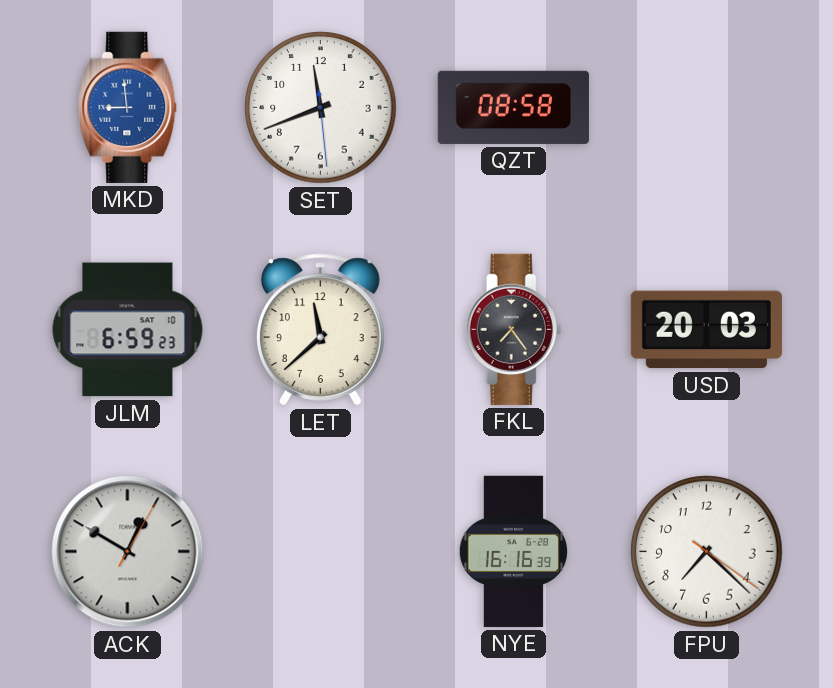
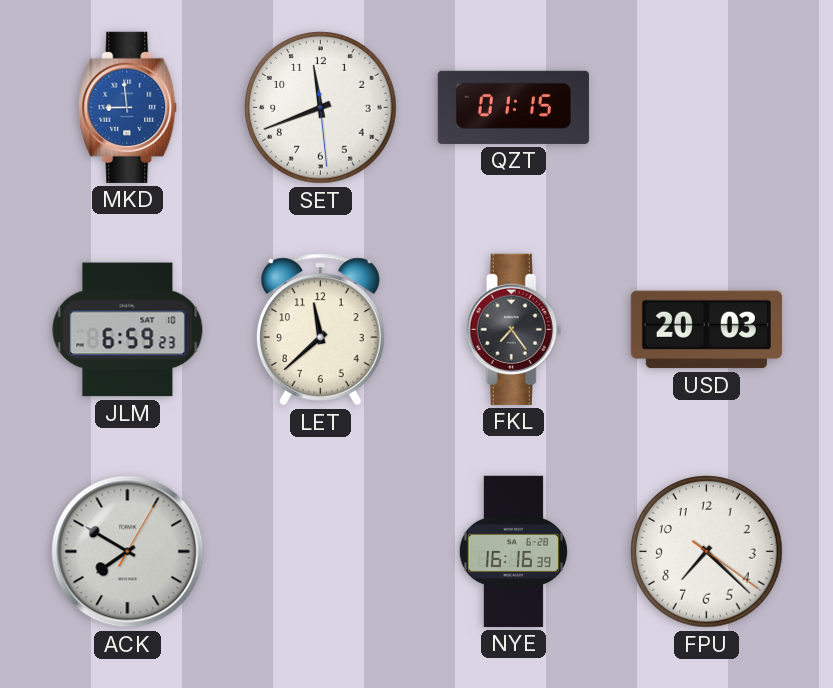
QZT: 08:58 -> 01:15
ACK: 12:50 -> 7:50
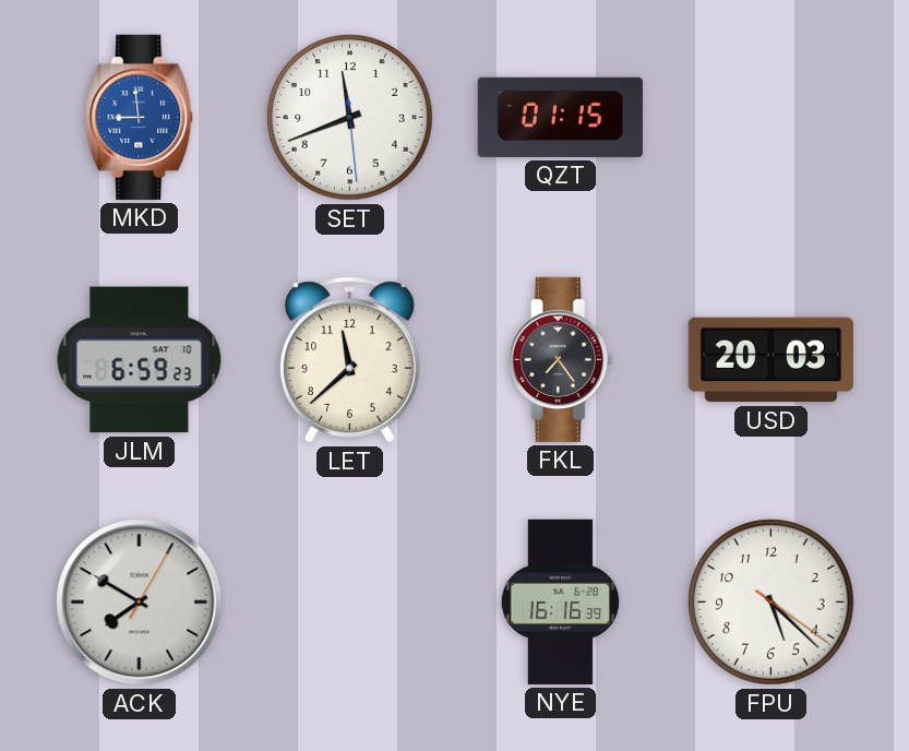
FPU: 7:22 -> 5:22
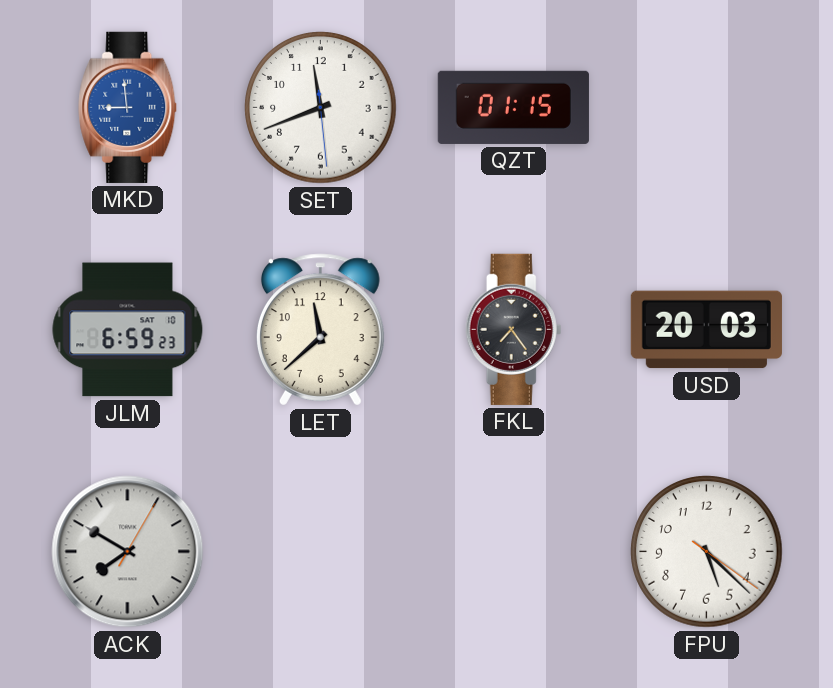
NYE: 16:16 -> none
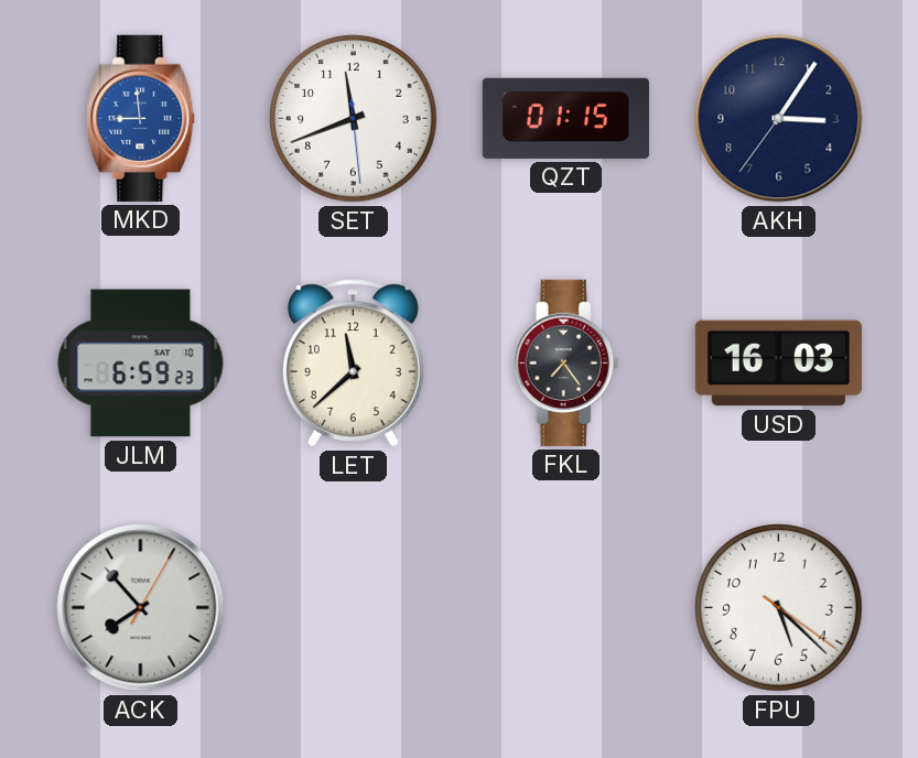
AKH: none -> 3:05
USD: 20:03 -> 16:03
ACK: 7:50 -> 7:53
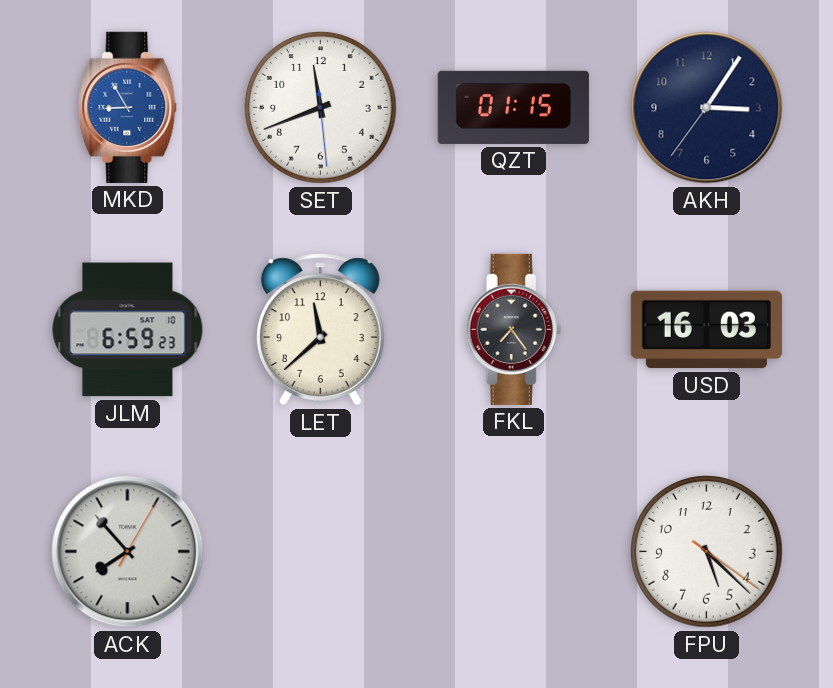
MKD: 8:59 -> 8:55
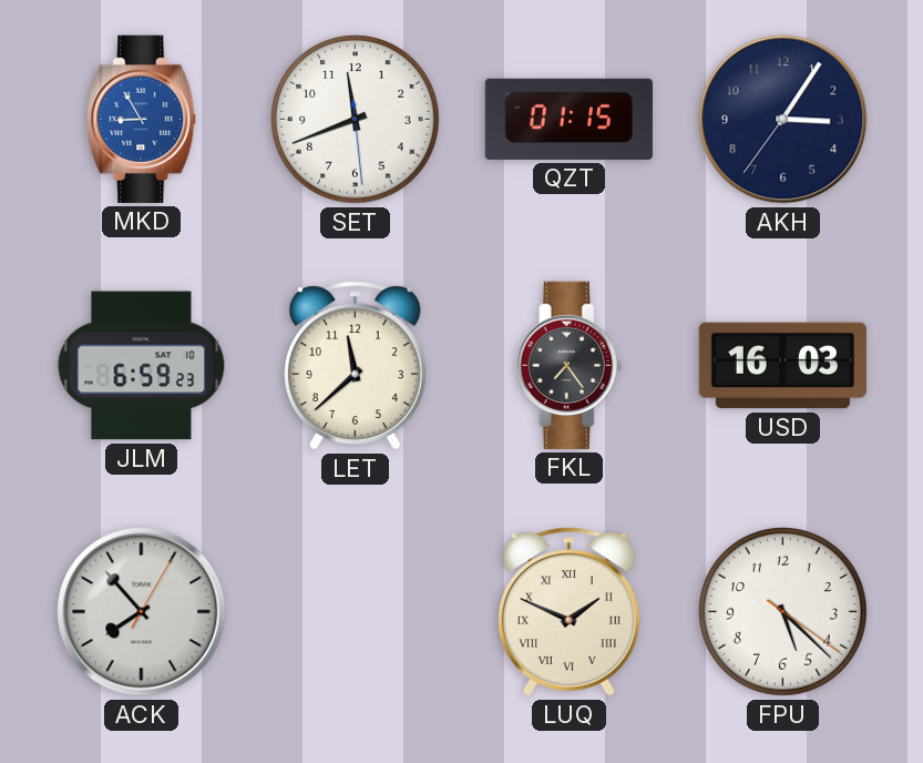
LUQ: none -> 1:49
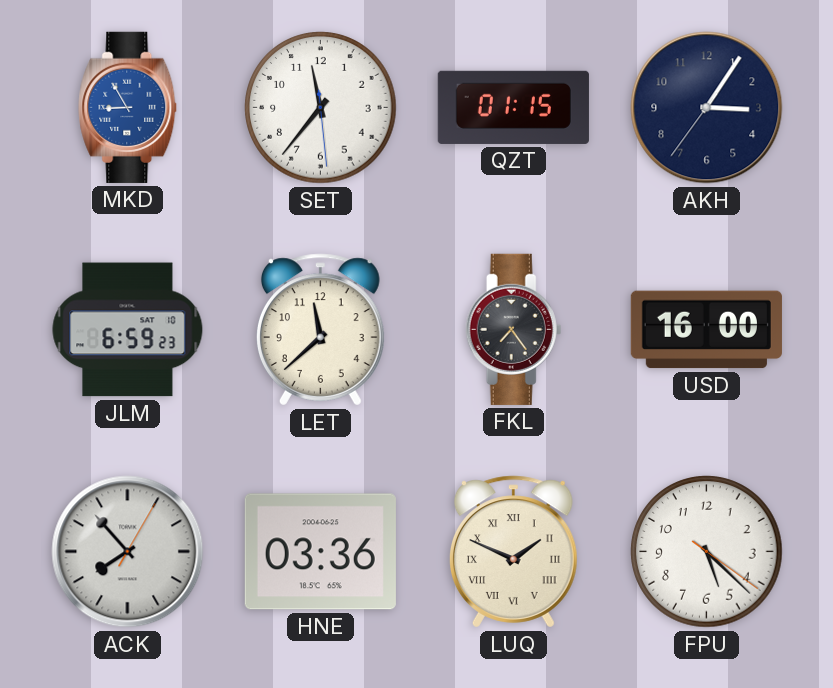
SET: 11:41 -> 11:36
USD: 16:03 -> 16:00
HNE: none -> 03:36
